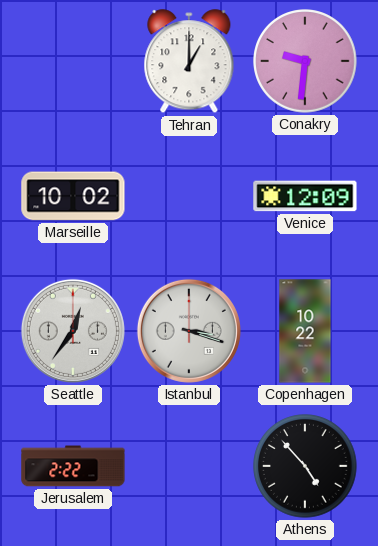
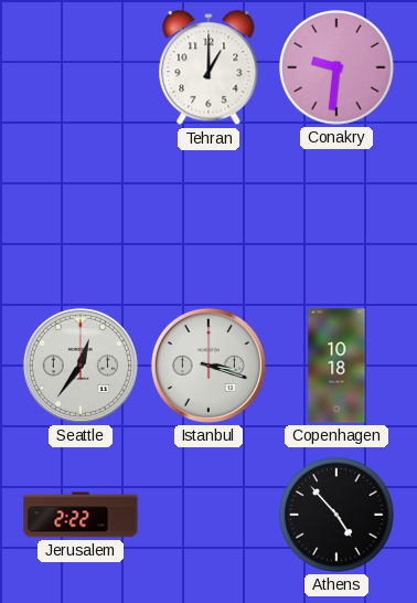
Marseille: 10:02 -> none
Venice: 12:09 -> none
Copenhagen: 10:22 -> 10:18
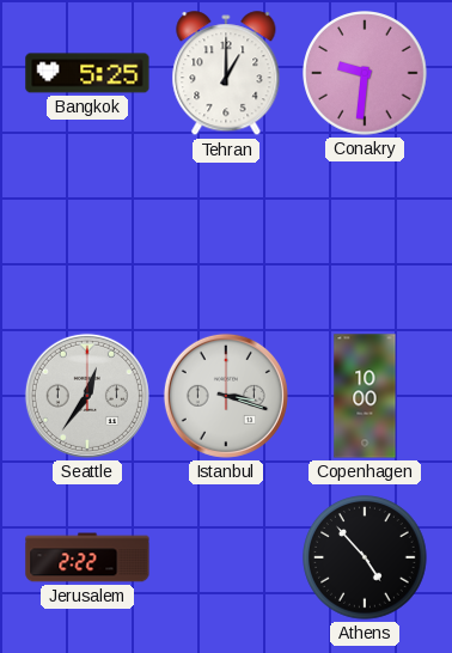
Bangkok: none -> 5:25
Copenhagen: 10:18 -> 10:00
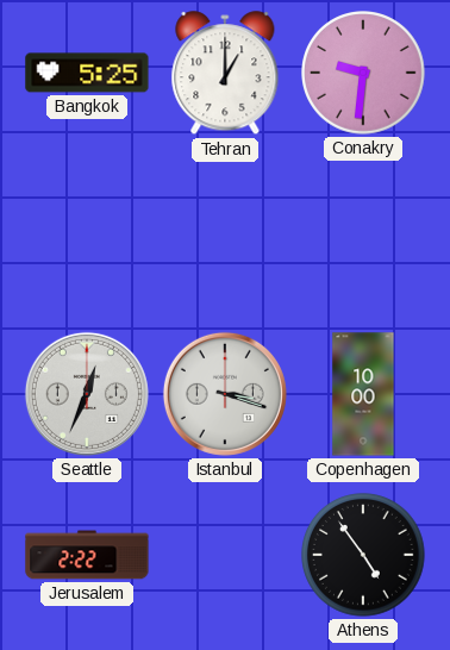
Seattle: 12:36 -> 12:34
Athens: 4:53 -> 4:54
